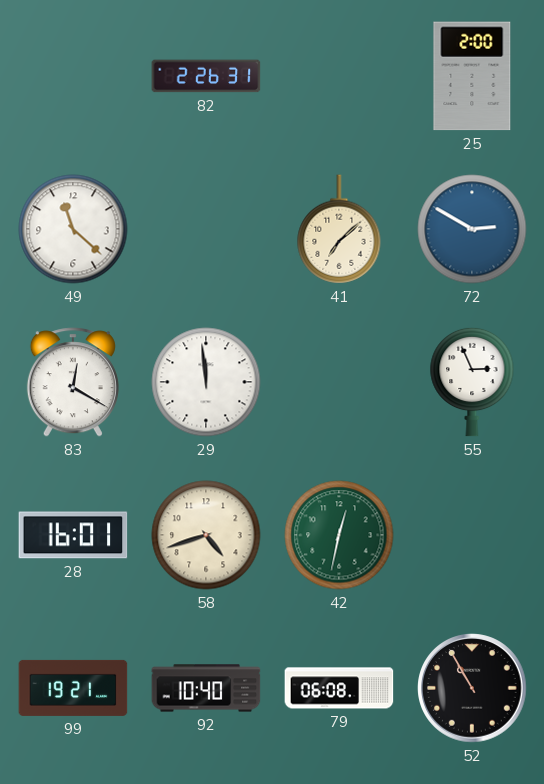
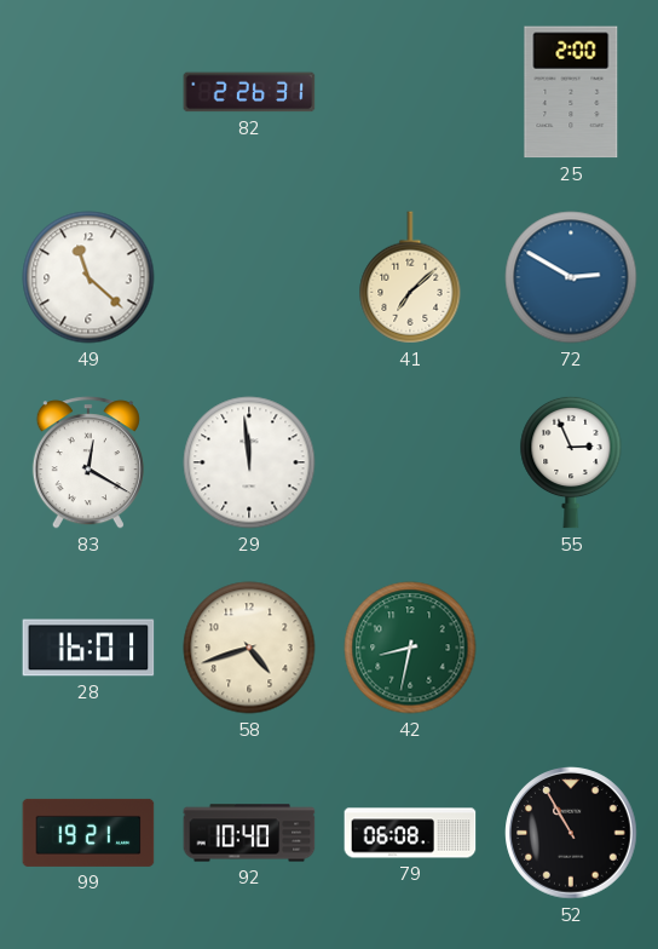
42: 12:32 -> 8:32
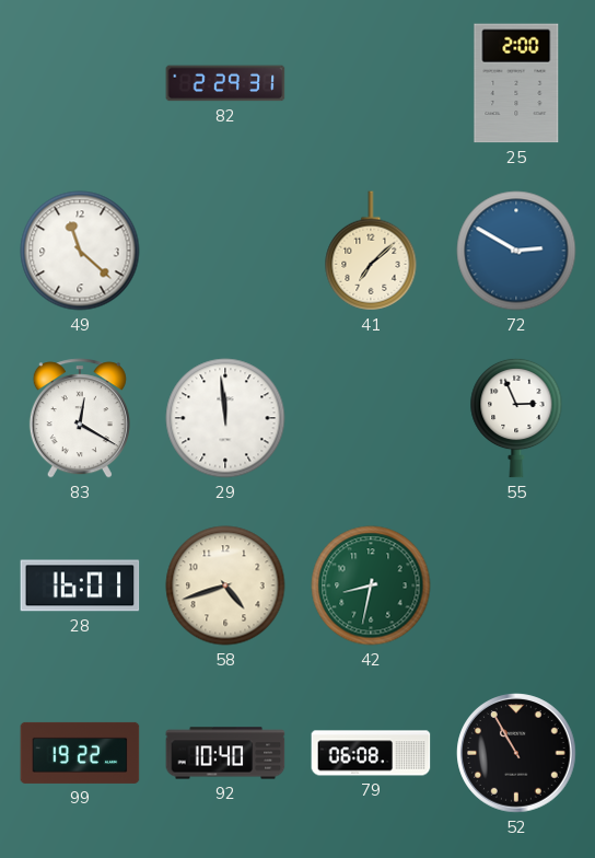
82: 2:26 -> 2:29
99: 19:21 -> 19:22
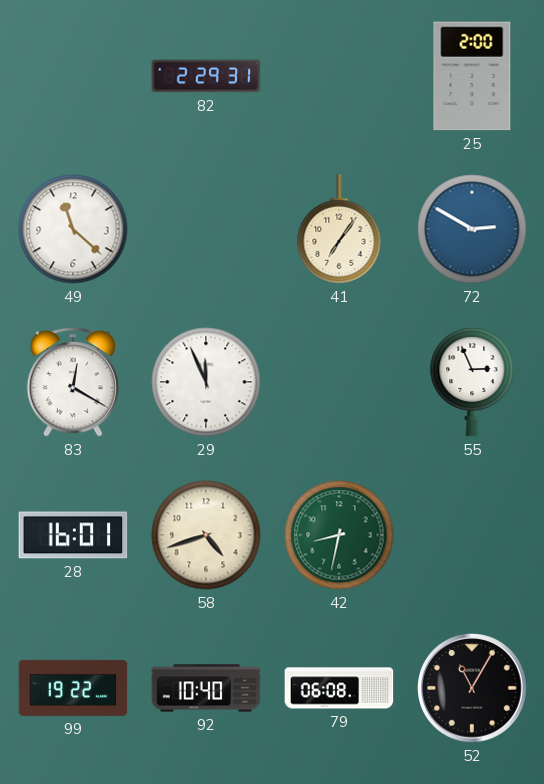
41: 7:08 -> 7:06
29: 11:59 -> 11:56
52: 10:55 -> 11:05
